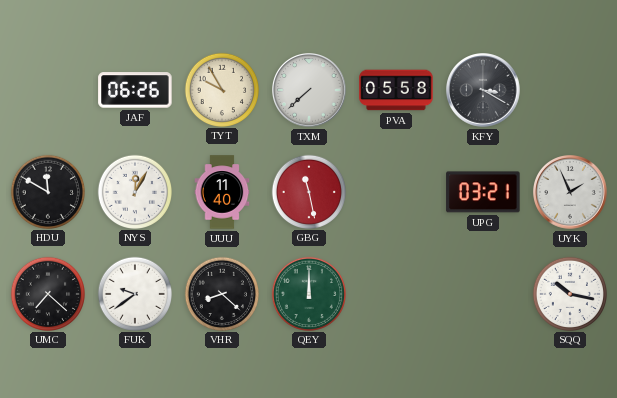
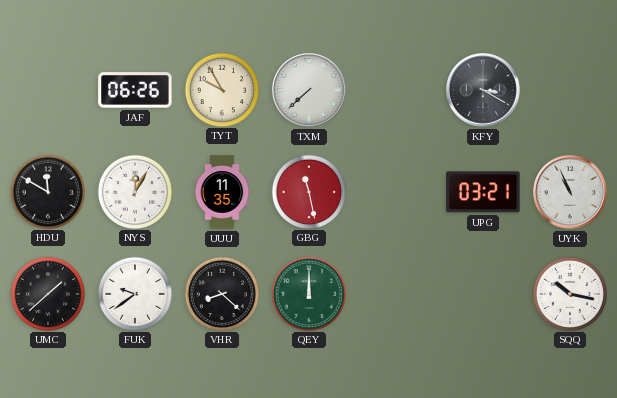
PVA: 05:58 -> none
UUU: 11:40 -> 11:35
UYK: 1:56 -> 10:56
UMC: 7:22 -> 1:38
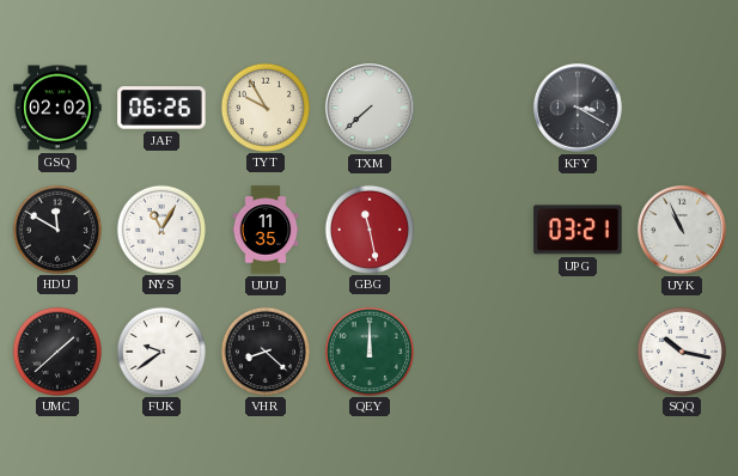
GSQ: none -> 02:02
NYS: 12:05 -> 11:05
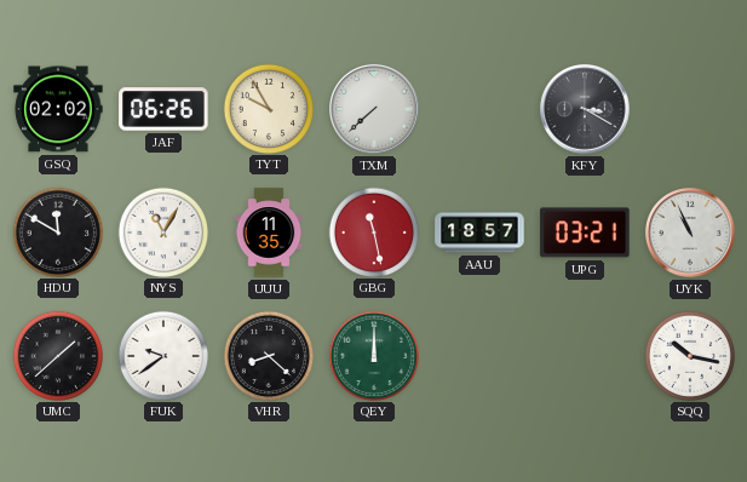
AAU: none -> 18:57
